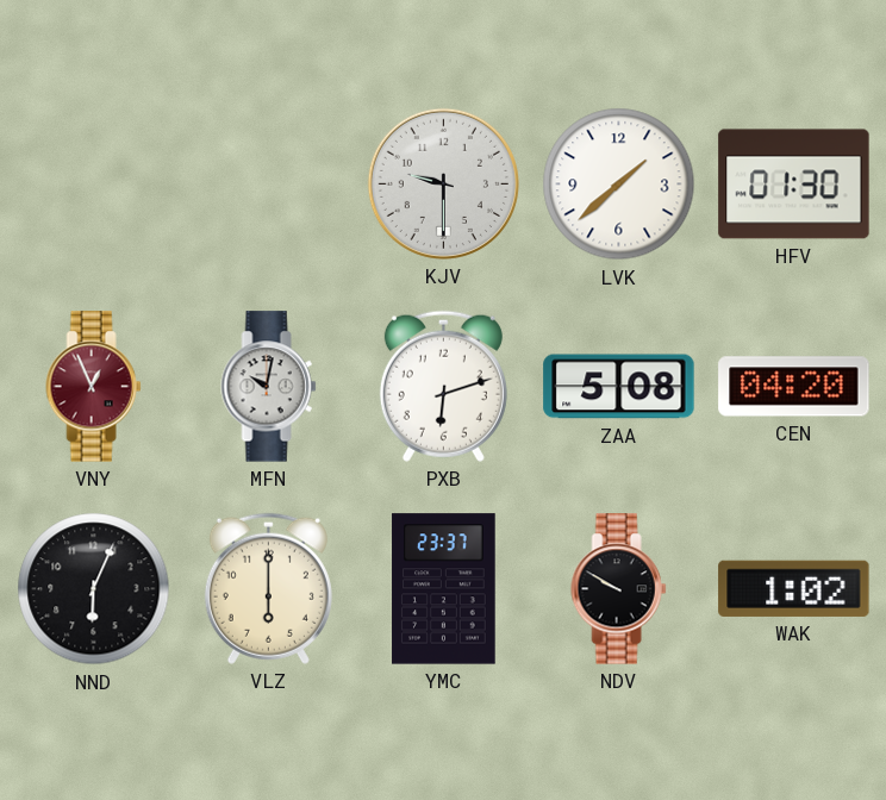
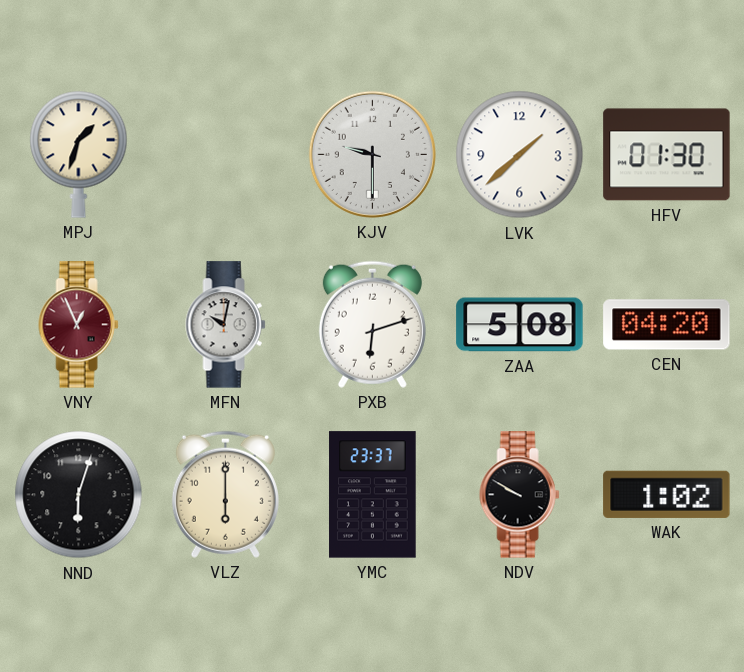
MPJ: none -> 1:33
NND: 6:04 -> 6:03
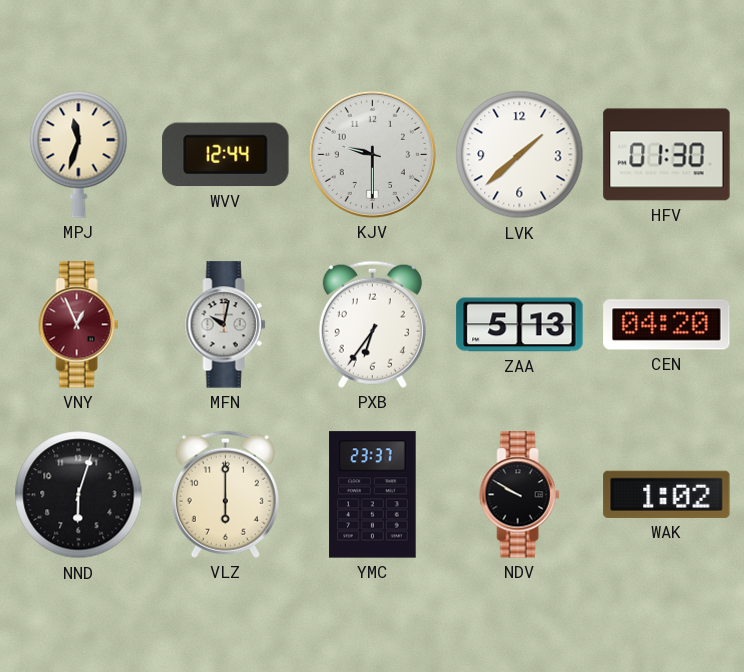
MPJ: 1:33 -> 11:33
WVV: none -> 12:44
PXB: 6:12 -> 6:36
ZAA: 5:08 -> 5:13
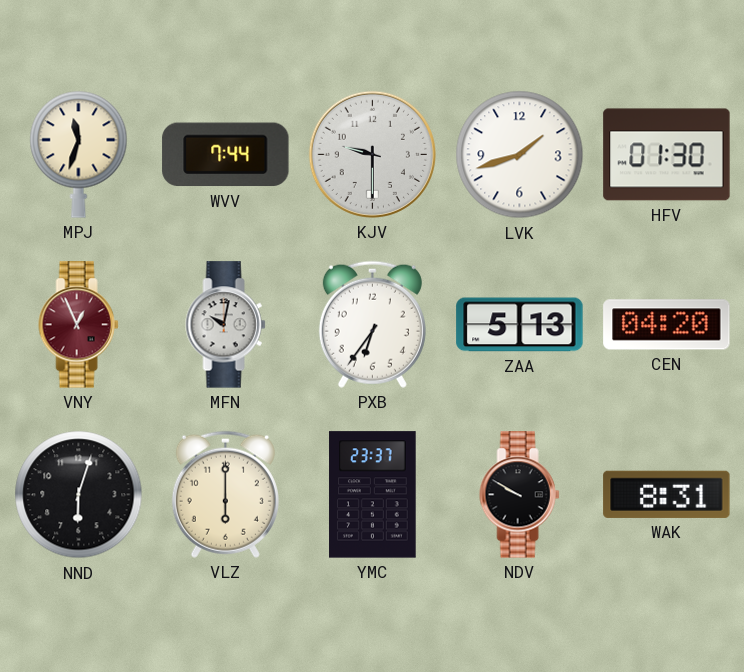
WVV: 12:44 -> 7:44
LVK: 1:38 -> 1:42
WAK: 1:02 -> 8:31
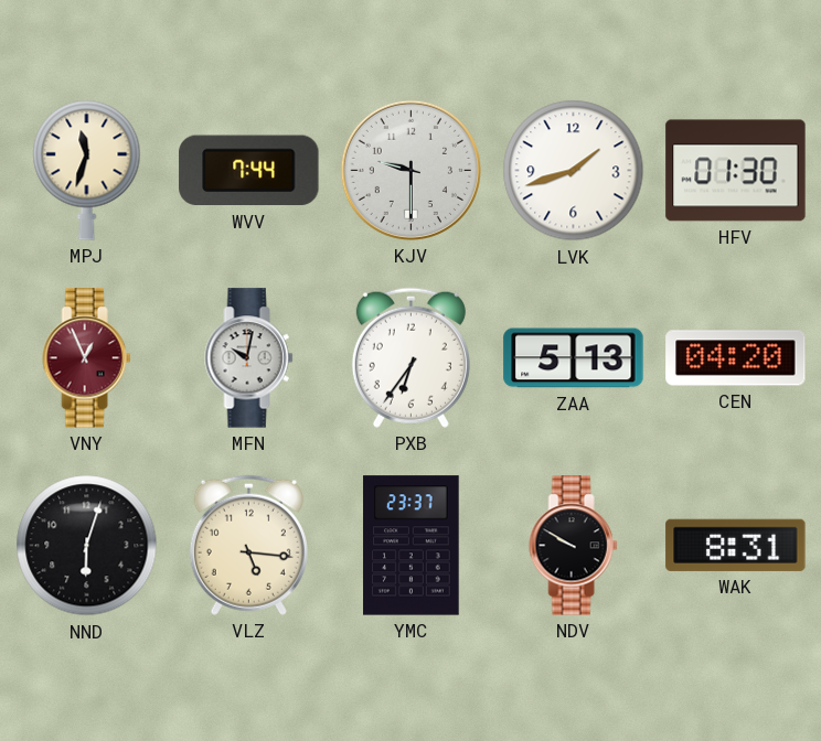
VLZ: 6:00 -> 5:16
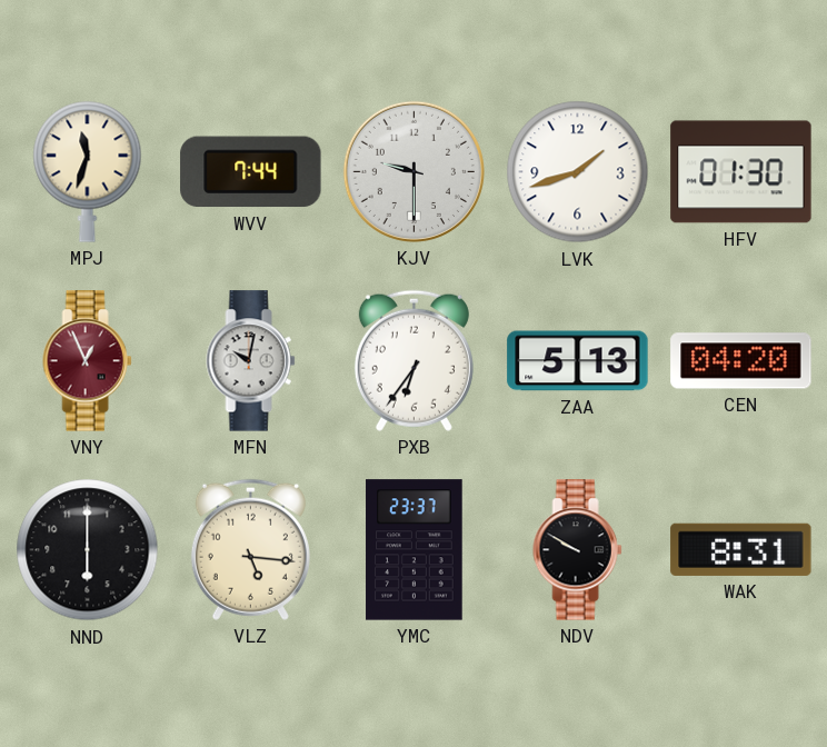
NND: 6:03 -> 6:00
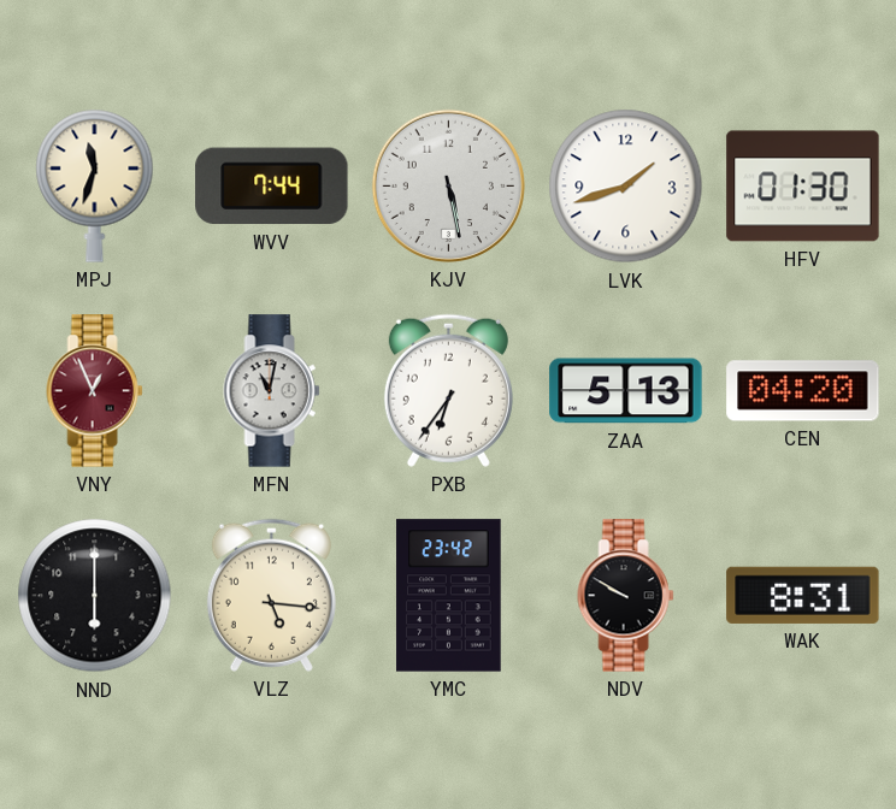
KJV: 9:30 -> 5:28
MFN: 10:02 -> 11:02
YMC: 23:37 -> 23:42
